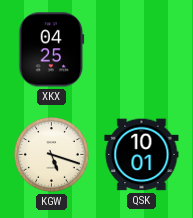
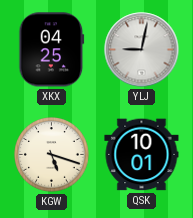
YLJ: none -> 9:02
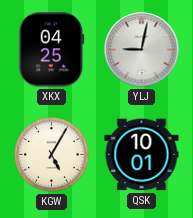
KGW: 5:18 -> 5:05
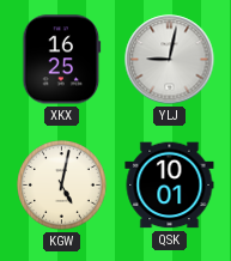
XKX: 04:25 -> 16:25
KGW: 5:05 -> 5:02
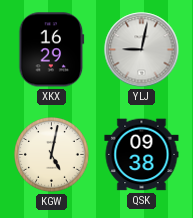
XKX: 16:25 -> 16:29
QSK: 10:01 -> 09:38
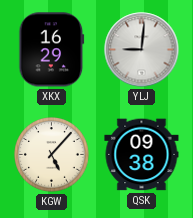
YLJ: 9:02 -> 9:01
KGW: 5:02 -> 5:07
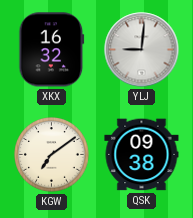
XKX: 16:29 -> 16:32
KGW: 5:07 -> 7:09
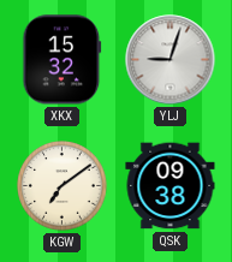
XKX: 16:32 -> 15:32
YLJ: 9:01 -> 9:03
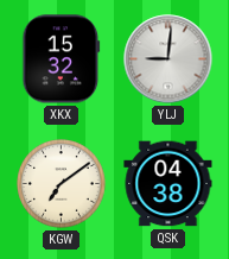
YLJ: 9:03 -> 9:01
QSK: 09:38 -> 04:38
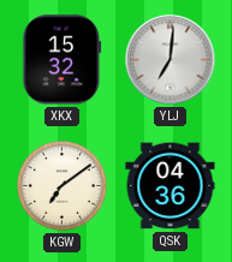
YLJ: 9:01 -> 7:01
QSK: 04:38 -> 04:36
